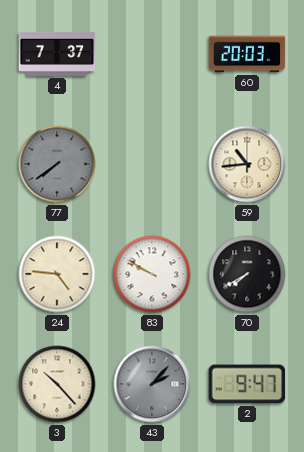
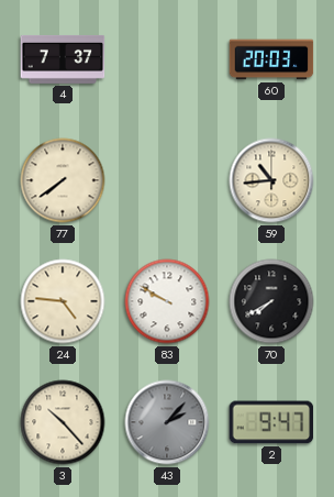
77 dial: grey -> cream
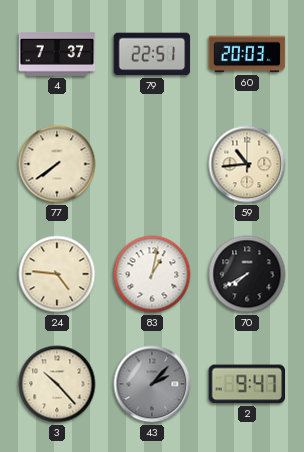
79: none -> 22:51
83: 9:50 -> 1:02
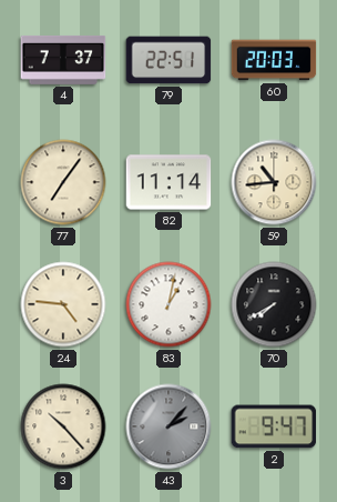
77: 7:39 -> 7:06
82: none -> 11:14
